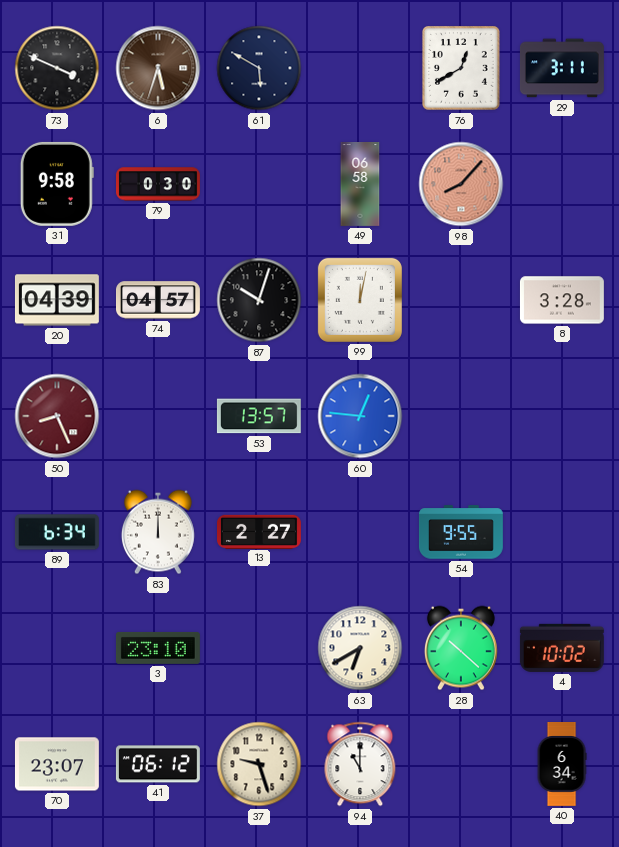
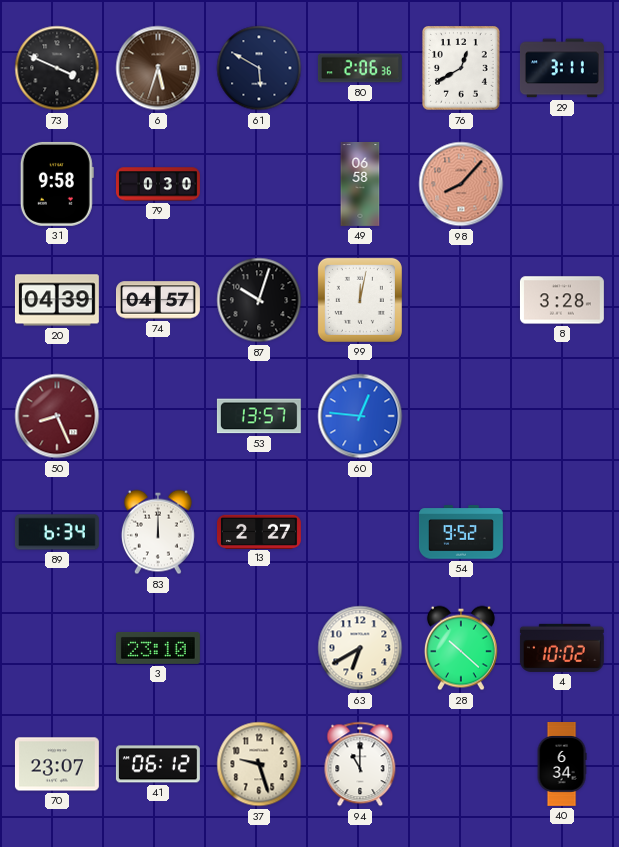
80: none -> 2:06
54: 9:55 -> 9:52
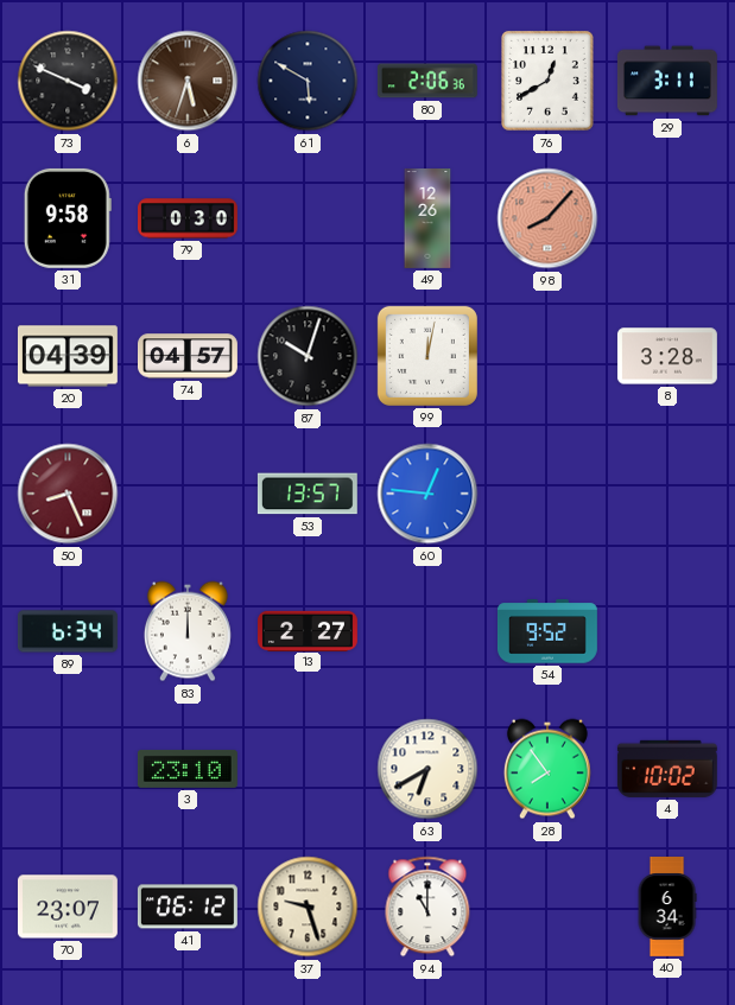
49: 06:58 -> 12:26
28: 10:22 -> 7:54
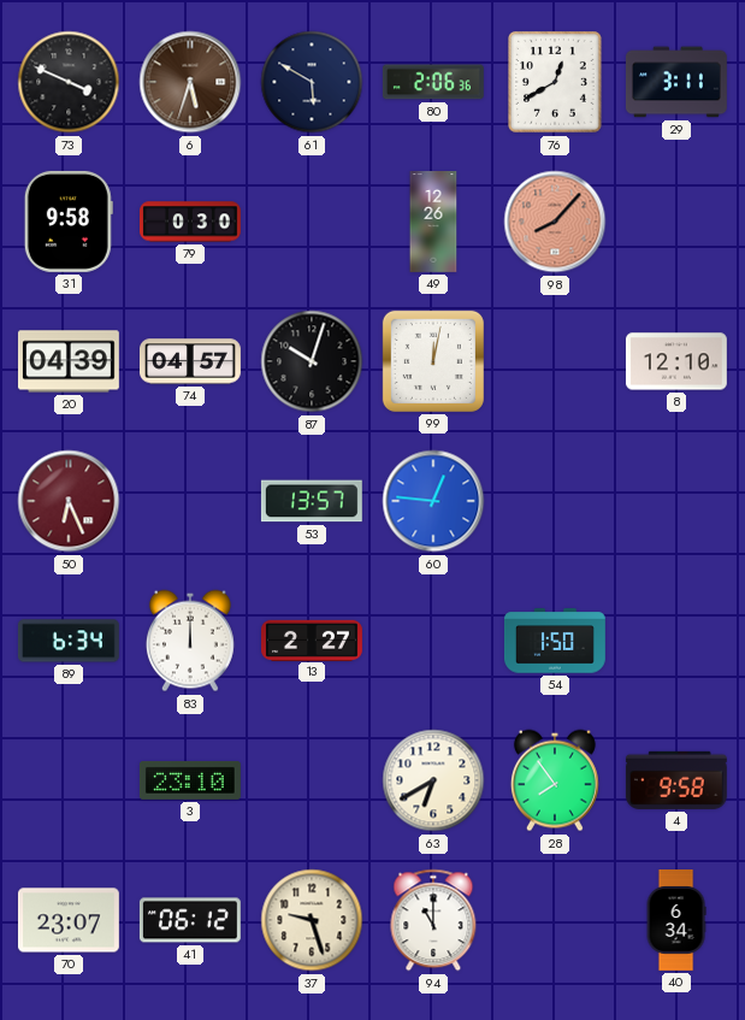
8: 3:28 -> 12:10
50: 8:26 -> 6:26
54: 9:52 -> 1:50
4: 10:02 -> 9:58
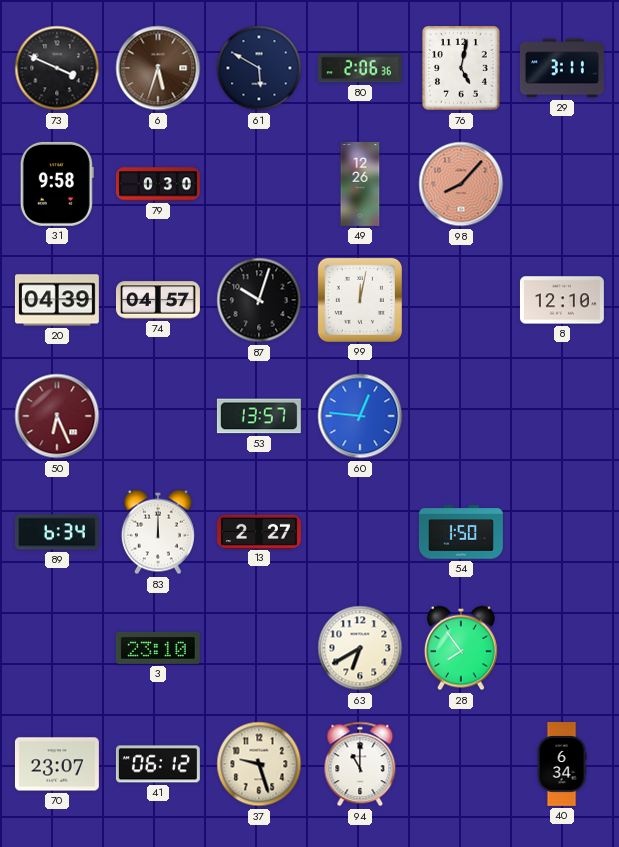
76: 12:40 -> 5:02
4: 9:58 -> none
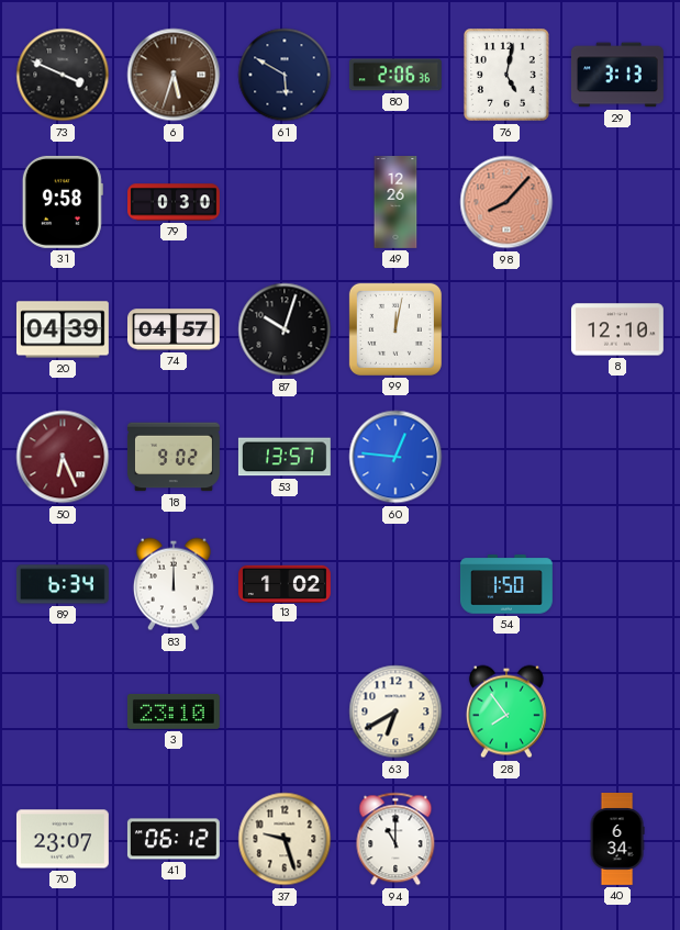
29: 3:11 -> 3:13
18: none -> 9:02
13: 2:27 -> 1:02
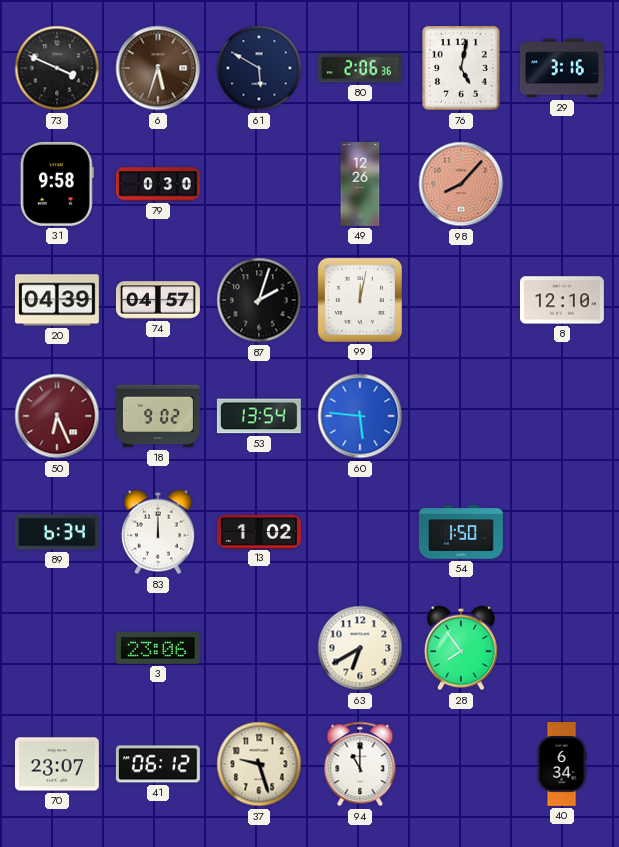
29: 3:13 -> 3:16
87: 10:03 -> 2:03
53: 13:57 -> 13:54
60: 12:46 -> 5:46
3: 23:10 -> 23:06
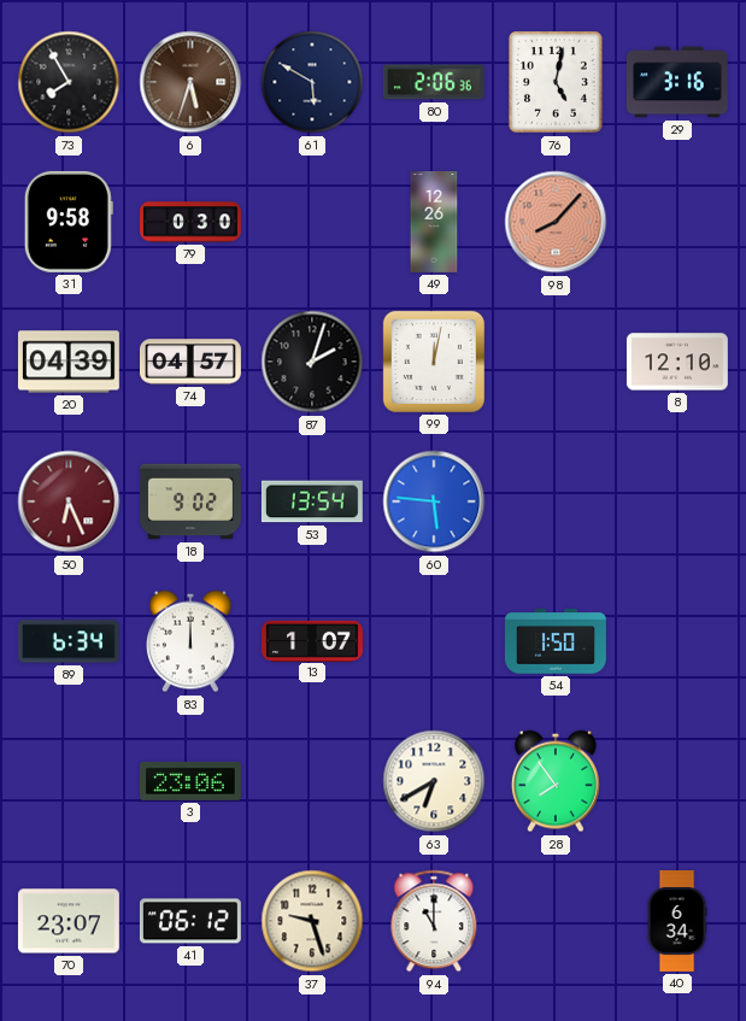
73: 3:49 -> 7:55
13: 1:02 -> 1:07
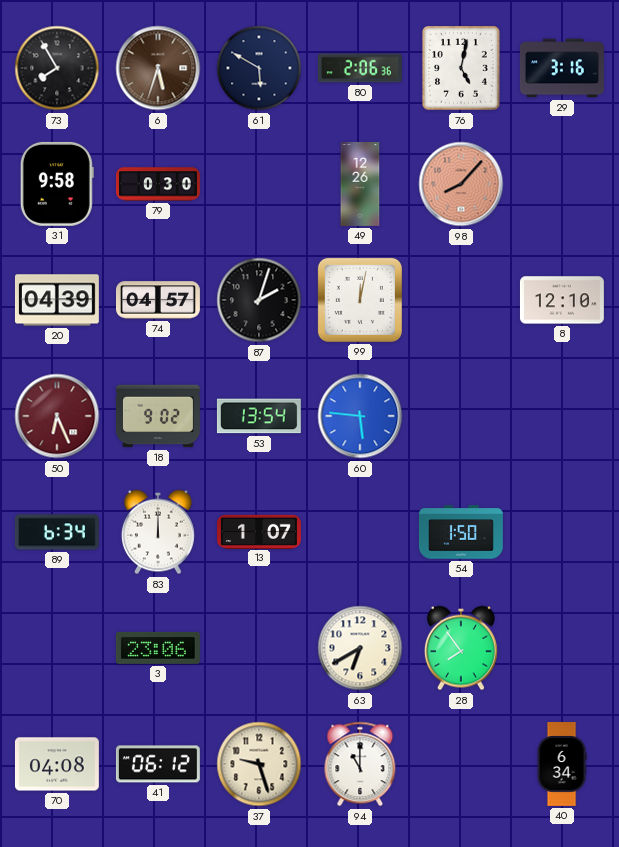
70: 23:07 -> 04:08
